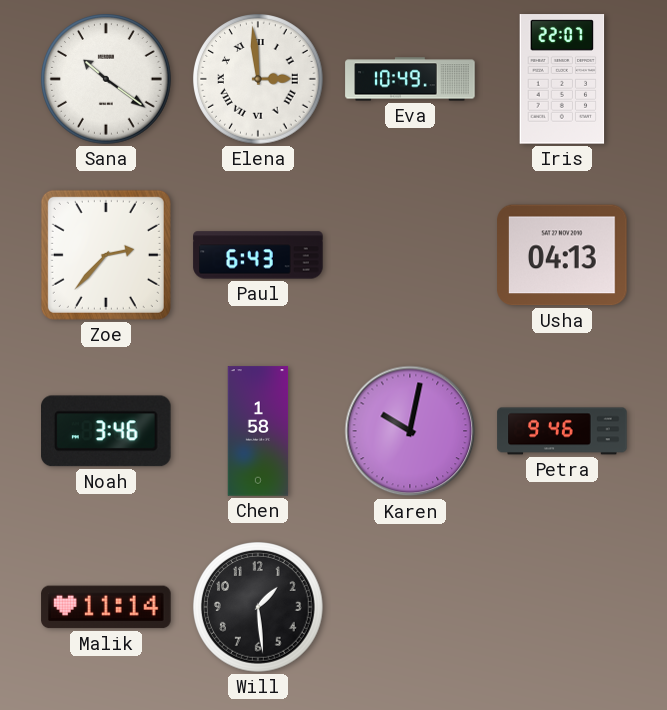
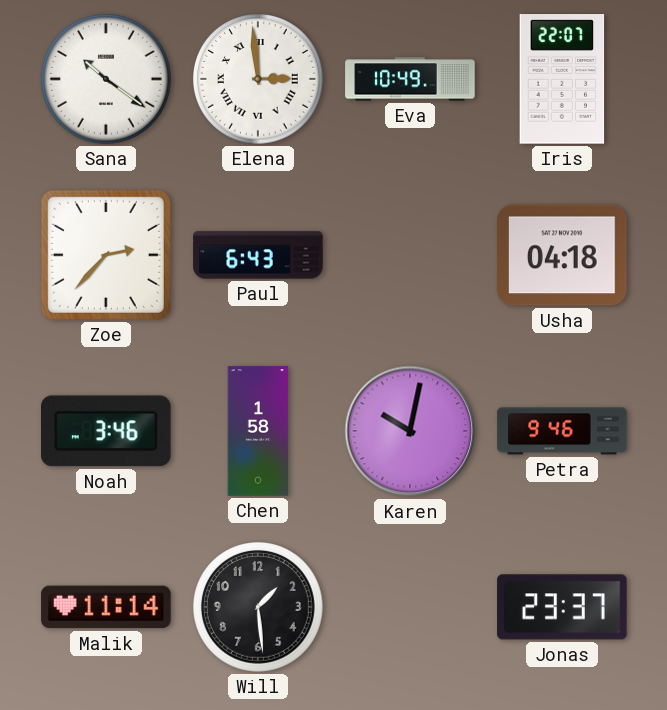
Usha: 04:13 -> 04:18
Jonas: none -> 23:37
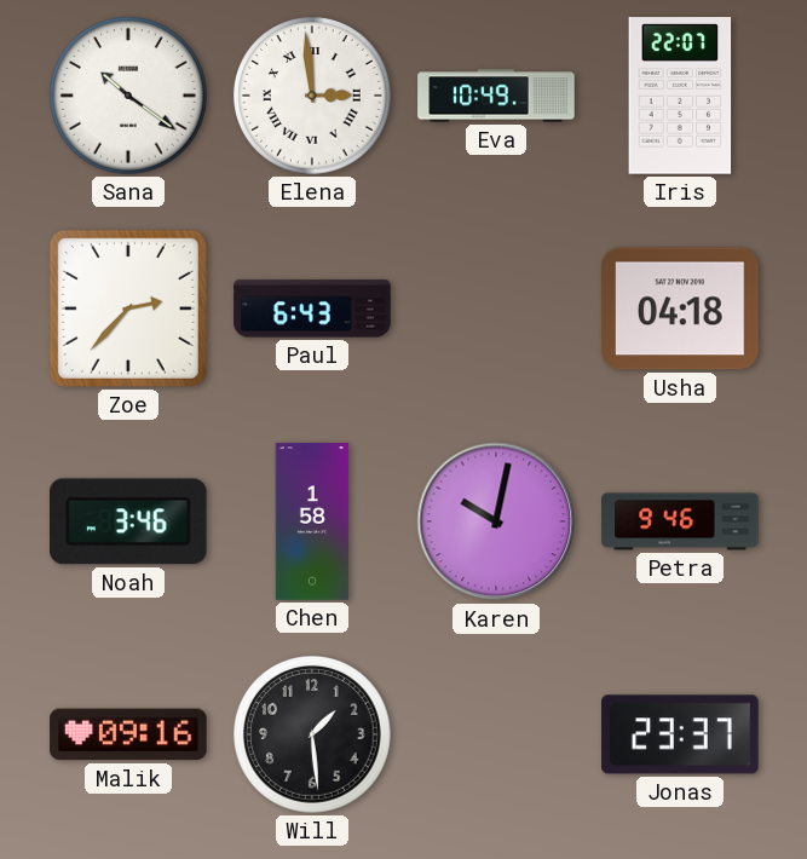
Malik: 11:14 -> 09:16
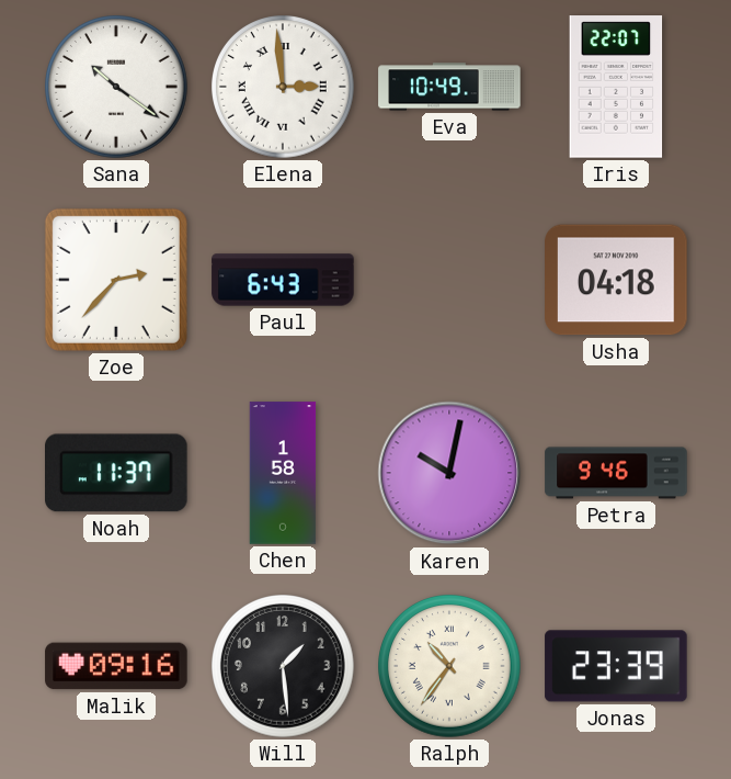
Noah: 3:46 -> 11:37
Ralph: none -> 10:36
Jonas: 23:37 -> 23:39
